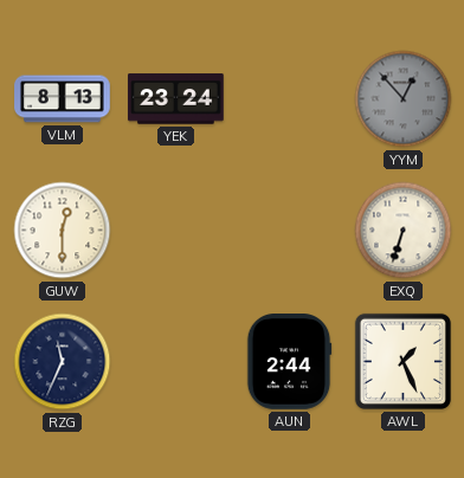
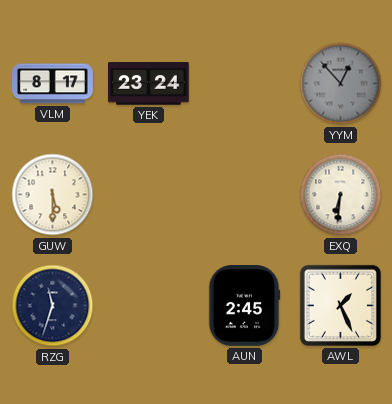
VLM: 8:13 -> 8:17
GUW: 12:30 -> 5:30
EXQ: 6:33 -> 6:31
RZG: 11:34 -> 11:33
AUN: 2:44 -> 2:45
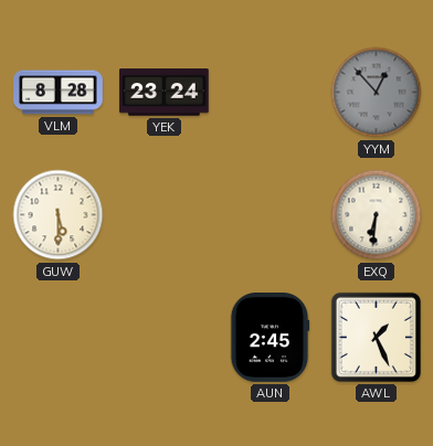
VLM: 8:17 -> 8:28
RZG: 11:33 -> none
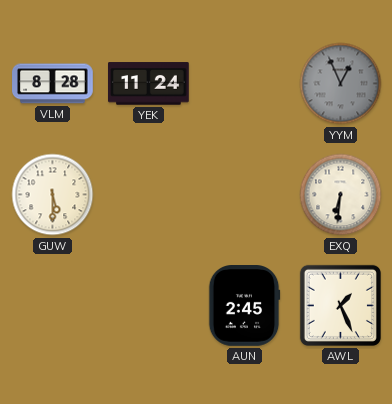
YEK: 23:24 -> 11:24
YYM: 12:53 -> 12:56
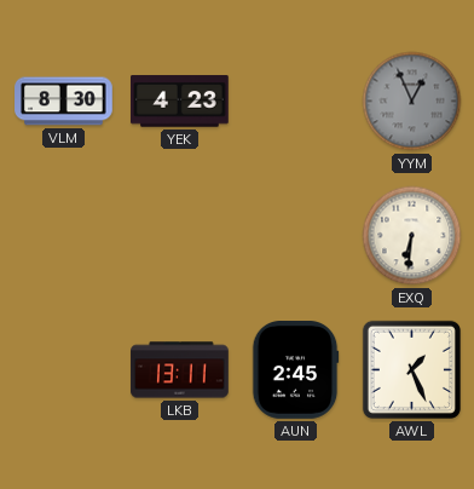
VLM: 8:28 -> 8:30
YEK: 11:24 -> 4:23
GUW: 5:30 -> none
LKB: none -> 13:11
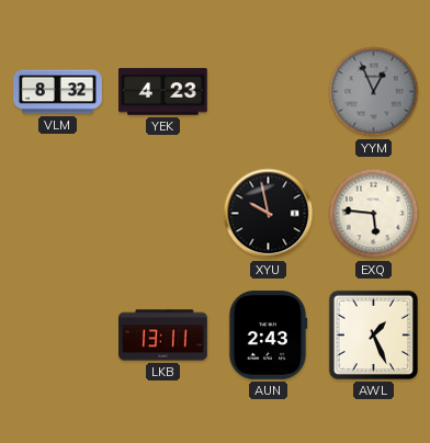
VLM: 8:30 -> 8:32
XYU: none -> 9:58
EXQ: 6:31 -> 5:46
AUN: 2:45 -> 2:43
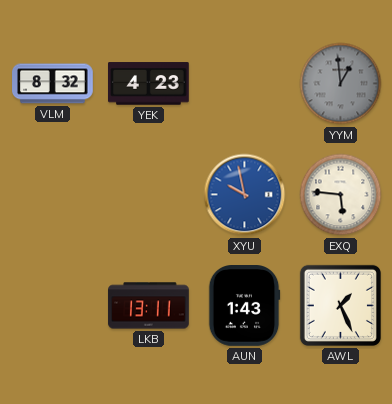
YYM: 12:56 -> 12:59
XYU dial: black -> blue
AUN: 2:43 -> 1:43
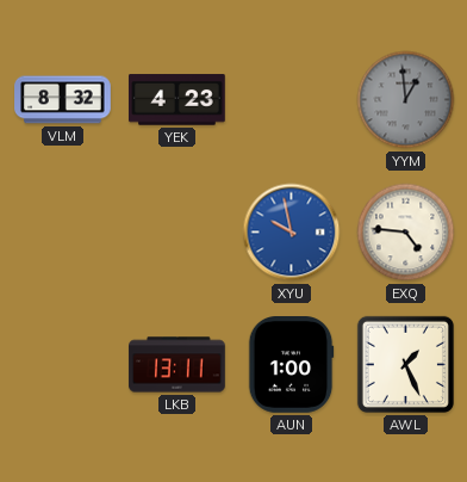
EXQ: 5:46 -> 4:46
AUN: 1:43 -> 1:00
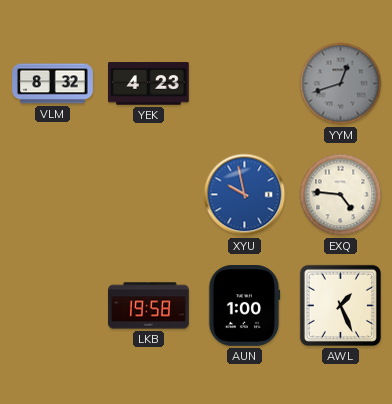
YYM: 12:59 -> 12:42
LKB: 13:11 -> 19:58
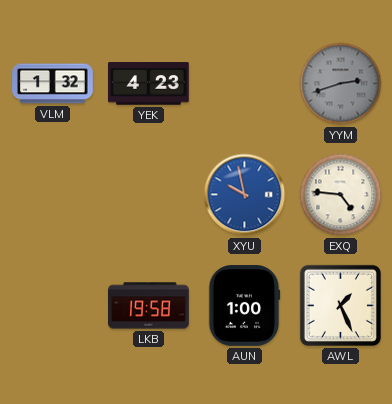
VLM: 8:32 -> 1:32
YYM: 12:42 -> 2:42
